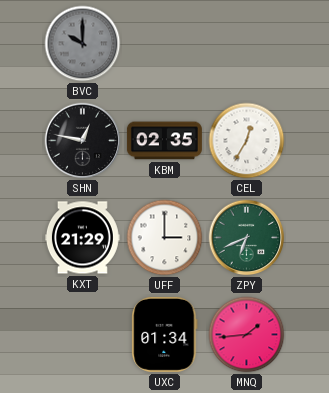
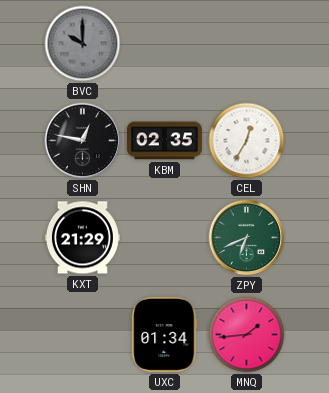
UFF: 3:00 -> none
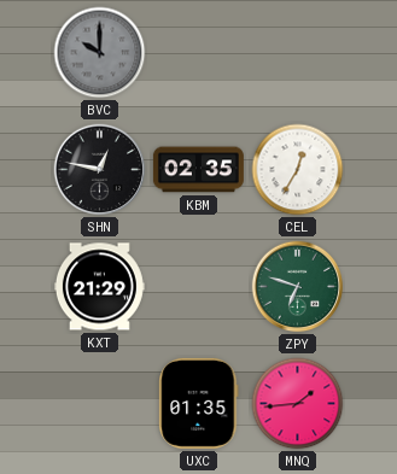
ZPY: 6:41 -> 6:48
UXC: 01:34 -> 01:35
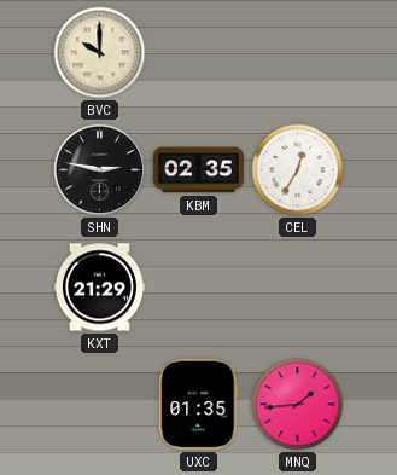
BVC dial: grey -> cream
SHN: 12:47 -> 2:47
ZPY: 6:48 -> none
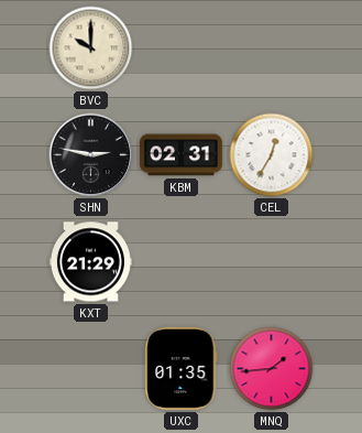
KBM: 02:35 -> 02:31
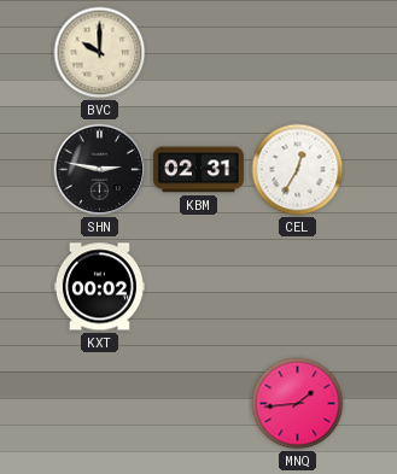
KXT: 21:29 -> 00:02
UXC: 01:35 -> none
